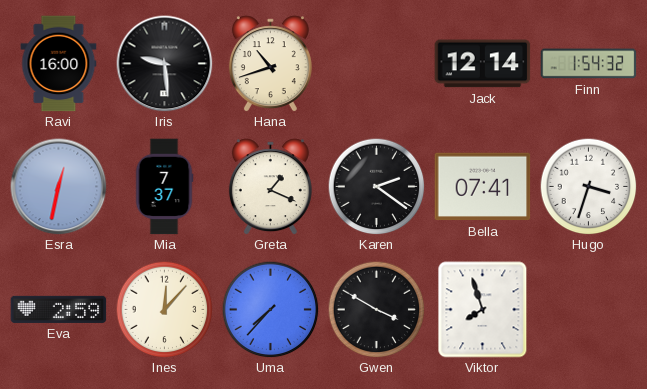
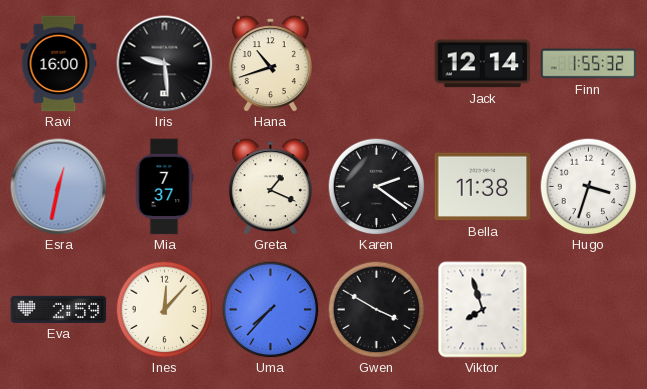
Finn: 1:54 -> 1:55
Bella: 07:41 -> 11:38
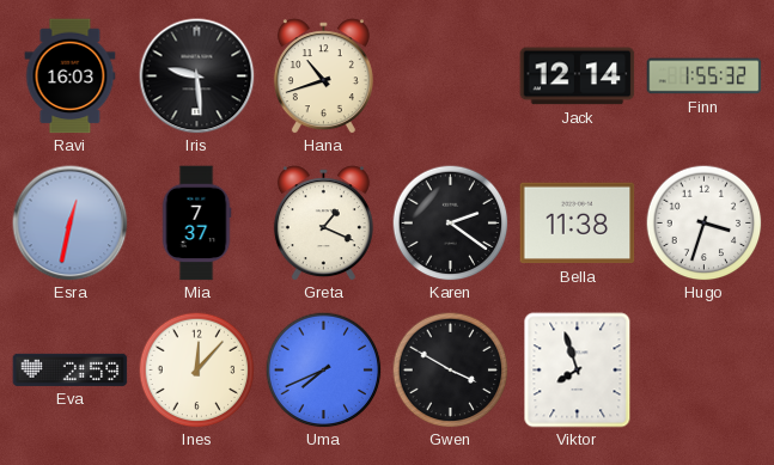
Ravi: 16:00 -> 16:03
Uma: 7:37 -> 7:41
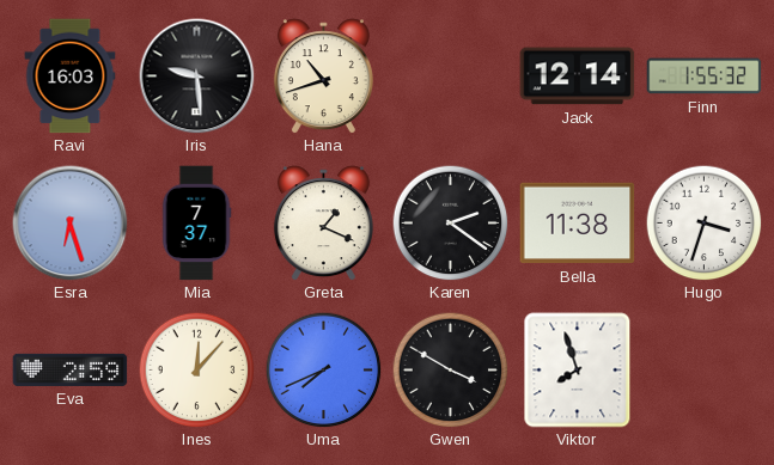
Esra: 12:32 -> 6:27
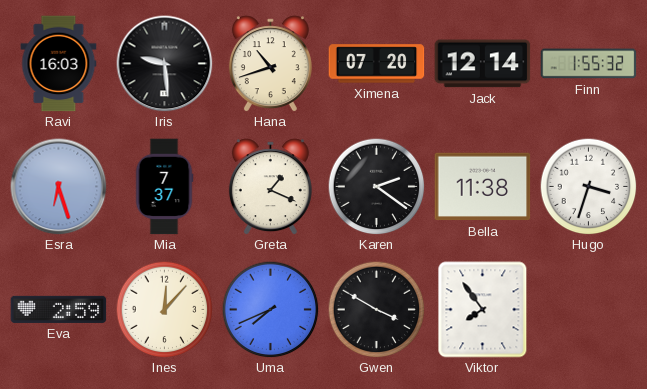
Ximena: none -> 07:20
Viktor: 7:57 -> 7:54
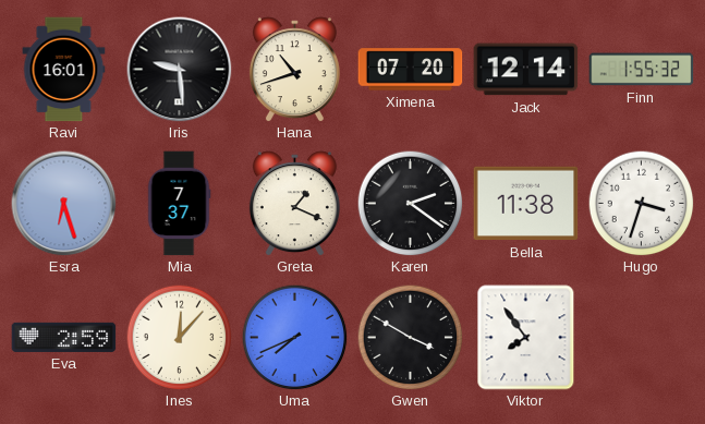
Ravi: 16:03 -> 16:01
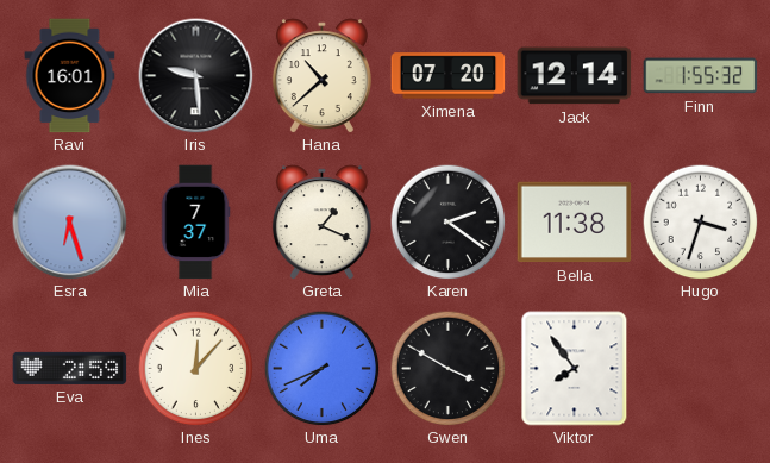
Hana: 10:42 -> 10:38
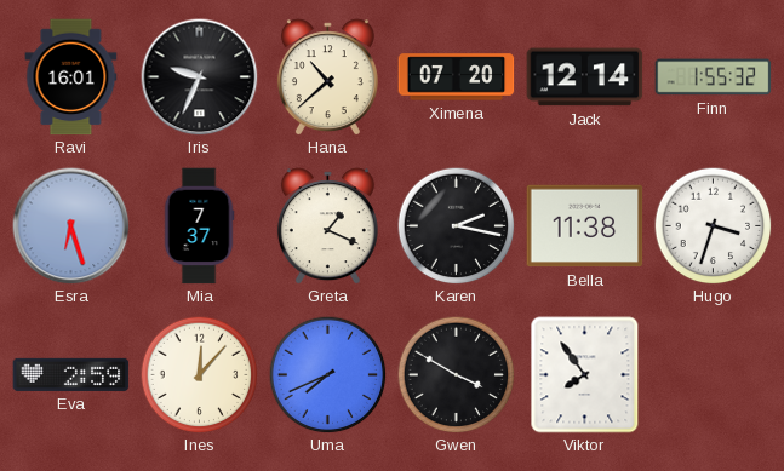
Iris: 9:29 -> 9:34
Karen: 2:21 -> 2:17
